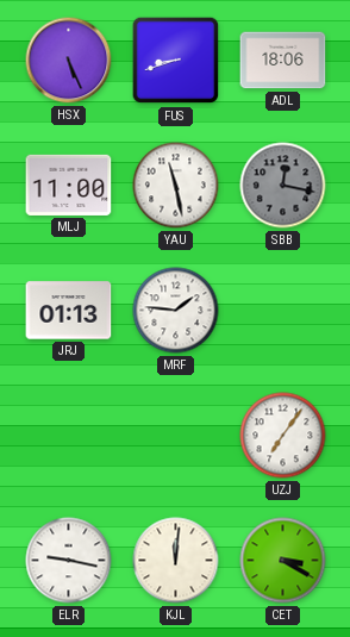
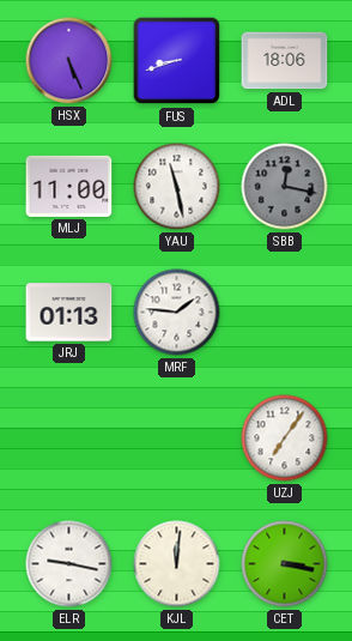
CET: 3:20 -> 3:17
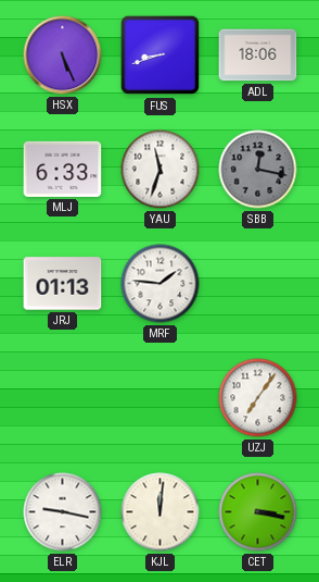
MLJ: 11:00 -> 6:33
YAU: 11:28 -> 11:33
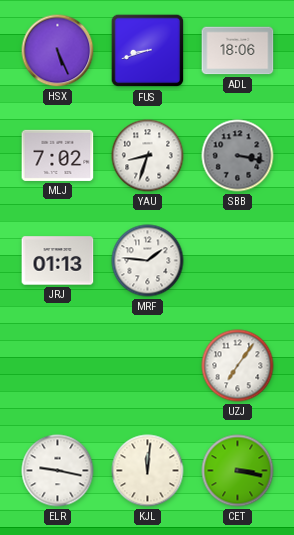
MLJ: 6:33 -> 7:02
YAU: 11:33 -> 8:33
SBB: 12:17 -> 3:17
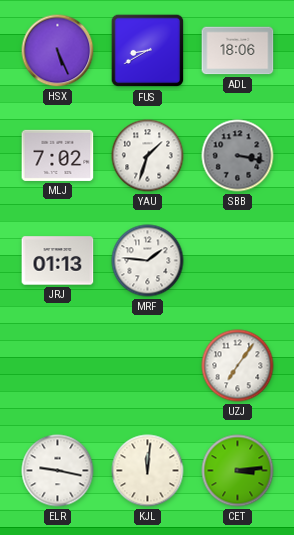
FUS: 8:42 -> 8:40
YAU: 8:33 -> 1:33
CET: 3:17 -> 3:14
